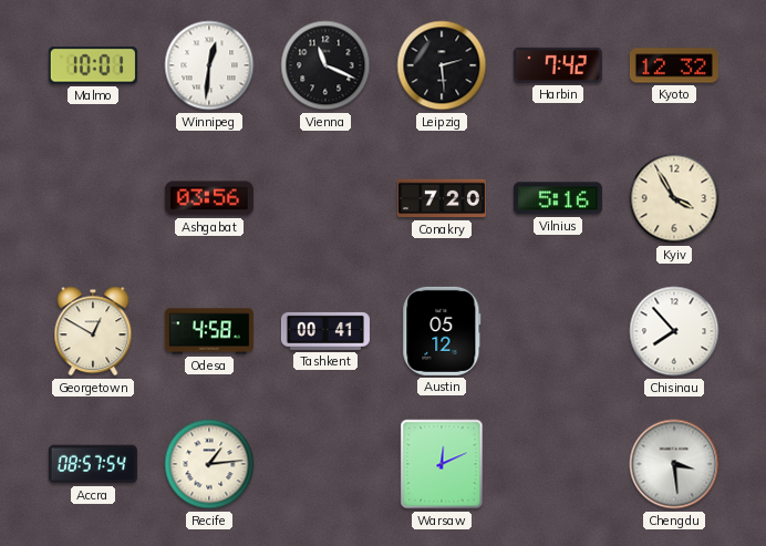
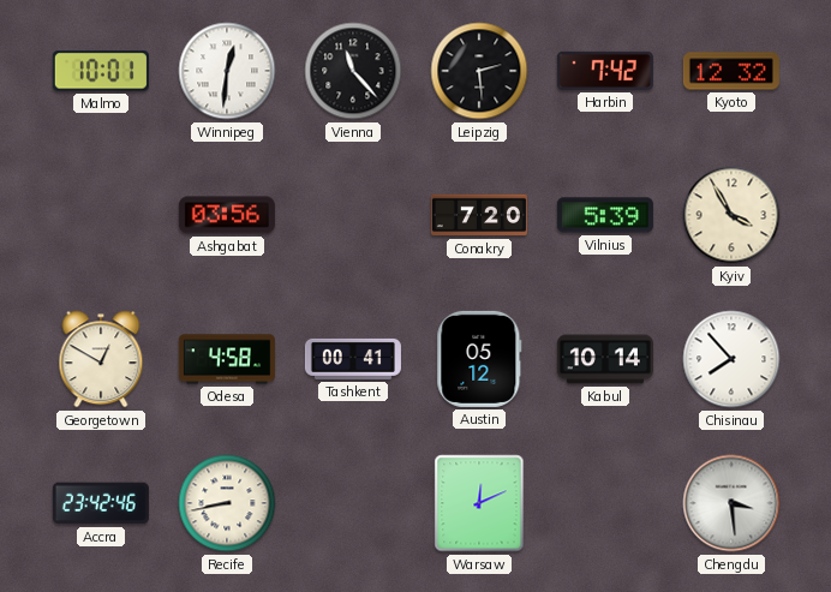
Vienna: 11:19 -> 11:23
Vilnius: 5:16 -> 5:39
Kabul: none -> 10:14
Accra: 08:57 -> 23:42
Recife: 1:14 -> 8:43
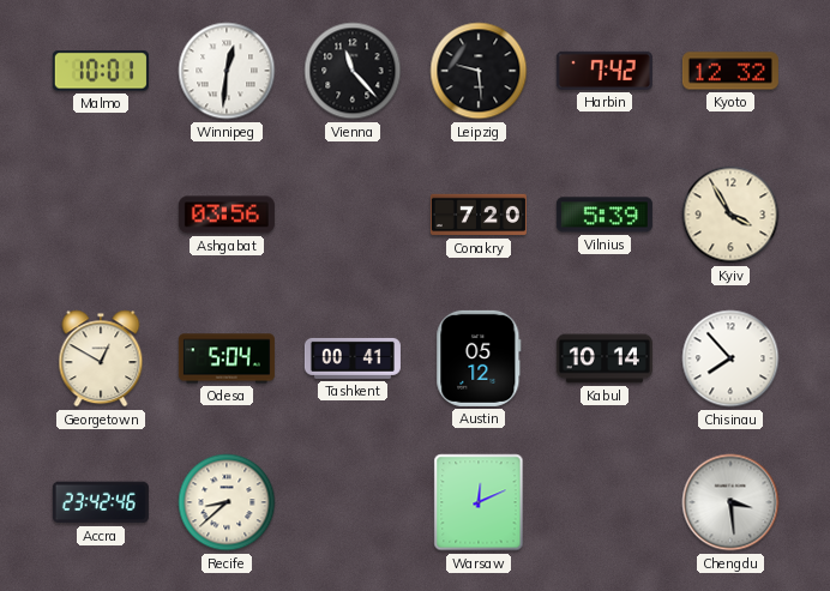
Leipzig: 2:29 -> 9:29
Odesa: 4:58 -> 5:04
Recife: 8:43 -> 8:38
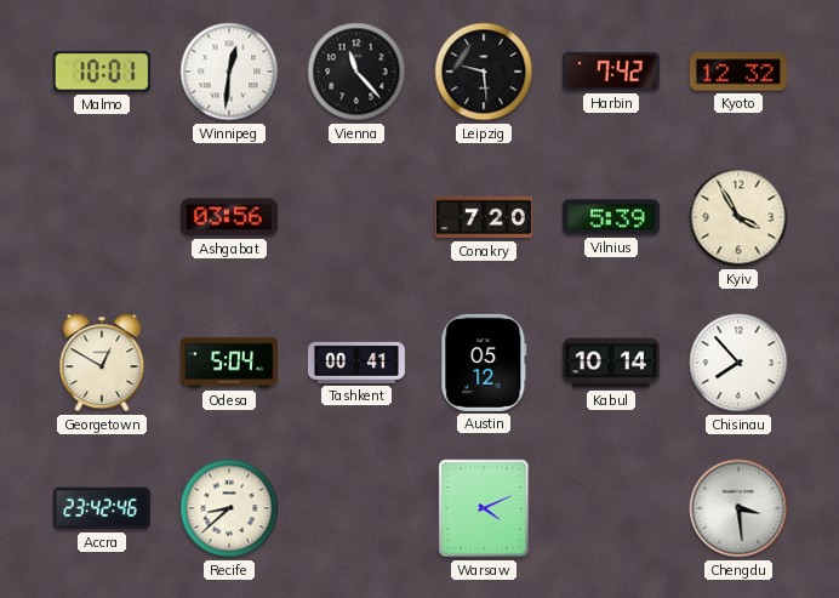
Warsaw: 12:11 -> 4:11
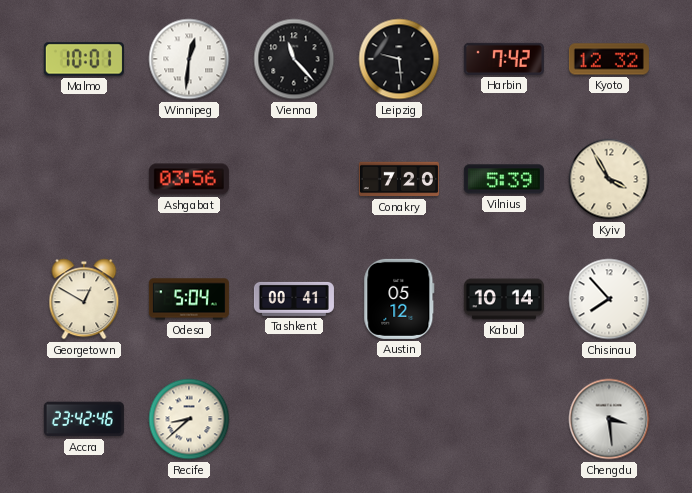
Warsaw: 4:11 -> none
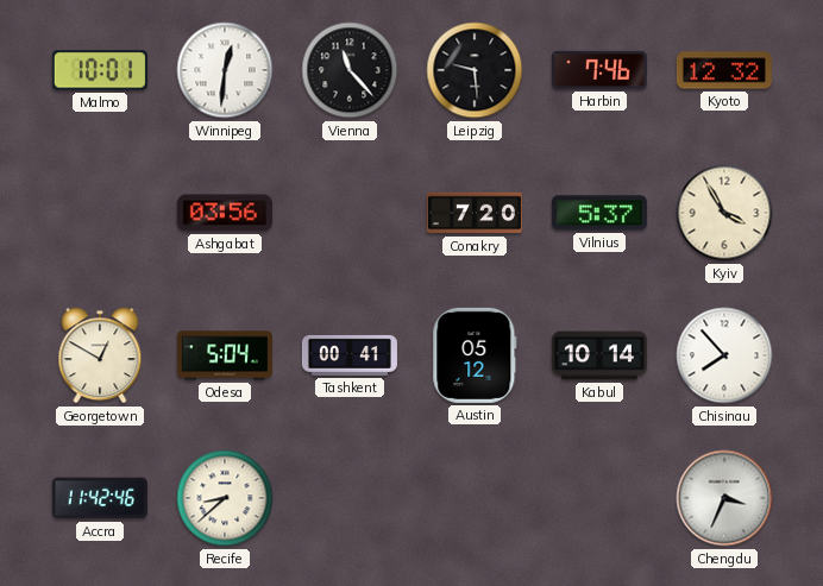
Harbin: 7:42 -> 7:46
Vilnius: 5:39 -> 5:37
Accra: 23:42 -> 11:42
Chengdu: 3:29 -> 3:34
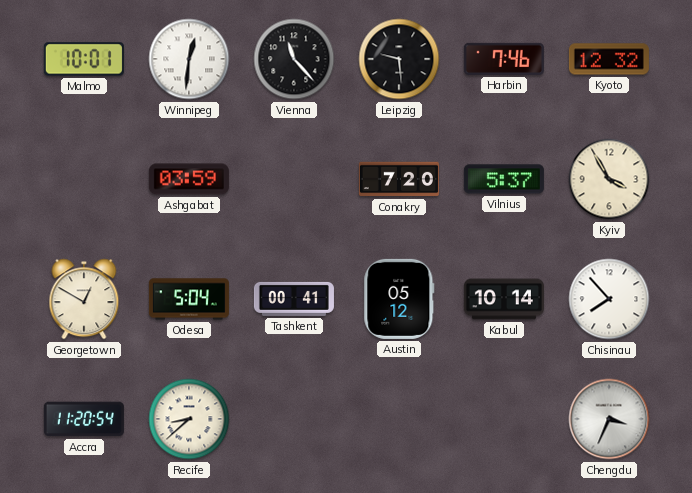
Ashgabat: 03:56 -> 03:59
Accra: 11:42 -> 11:20
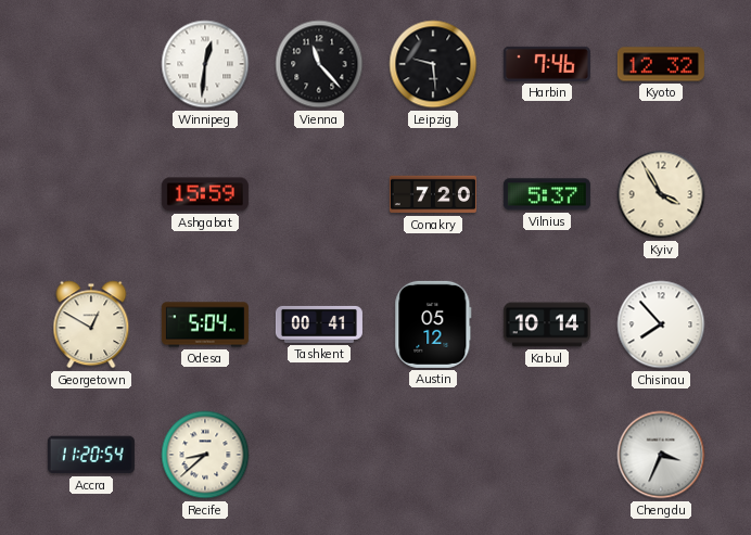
Malmo: 10:01 -> none
Ashgabat: 03:59 -> 15:59
